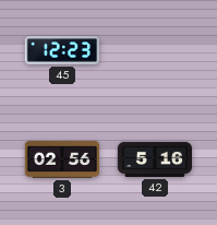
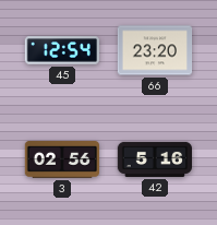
45: 12:23 -> 12:54
66: none -> 23:20
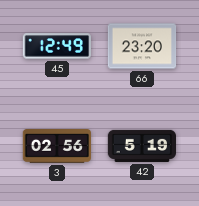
45: 12:54 -> 12:49
42: 5:16 -> 5:19
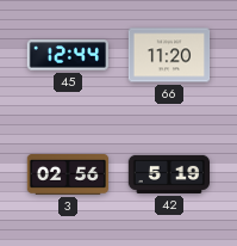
45: 12:49 -> 12:44
66: 23:20 -> 11:20
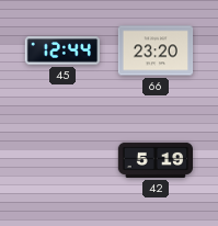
66: 11:20 -> 23:20
3: 02:56 -> none
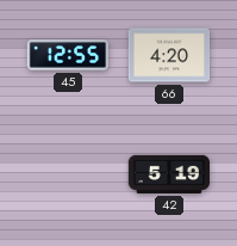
45: 12:44 -> 12:55
66: 23:20 -> 4:20
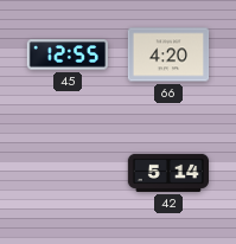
42: 5:19 -> 5:14
